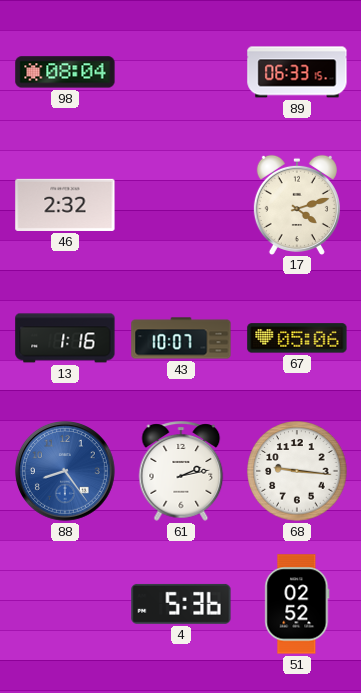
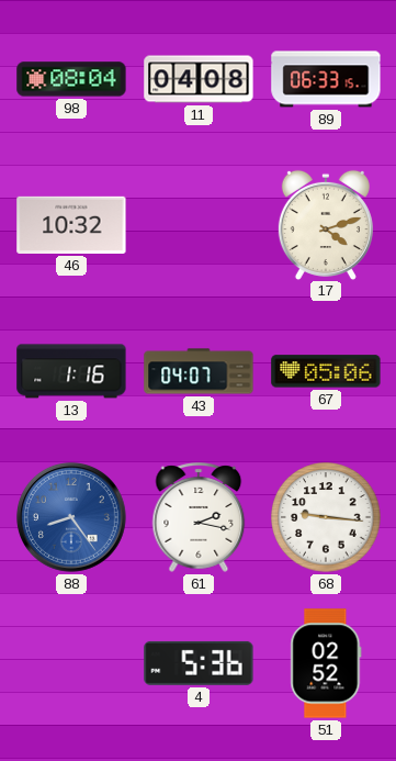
11: none -> 04:08
46: 2:32 -> 10:32
43: 10:07 -> 04:07
61: 2:13 -> 2:17
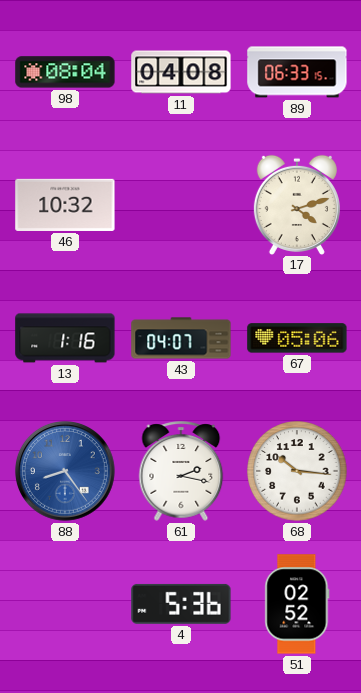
68: 9:16 -> 10:16
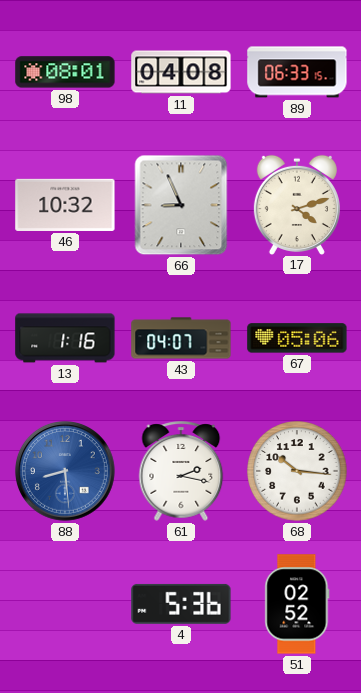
98: 08:04 -> 08:01
66: none -> 8:56
88: 8:24 -> 8:29
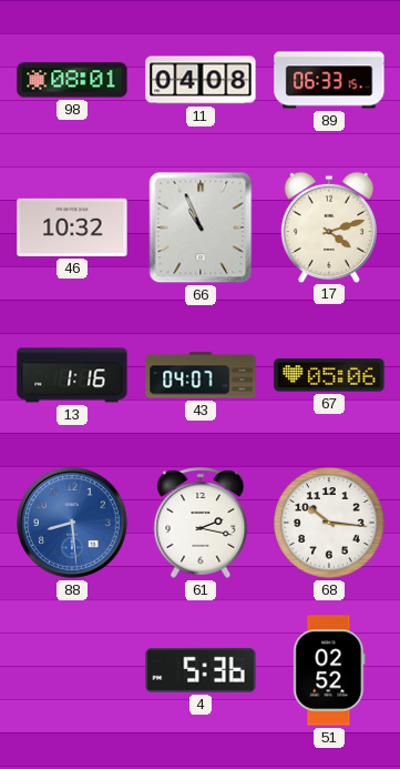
66: 8:56 -> 10:56
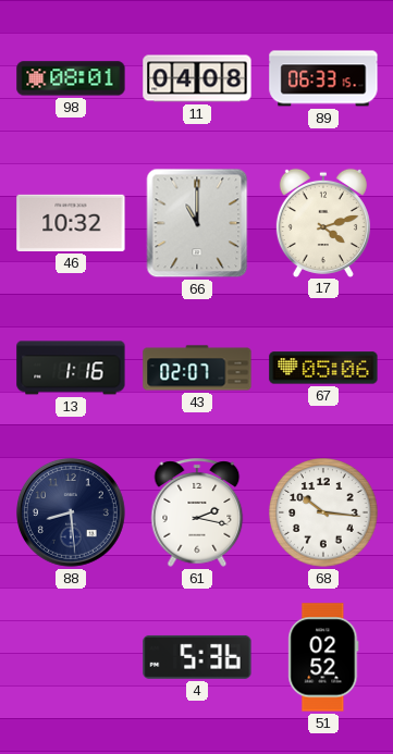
66: 10:56 -> 11:00
43: 04:07 -> 02:07
88 dial: blue -> navy
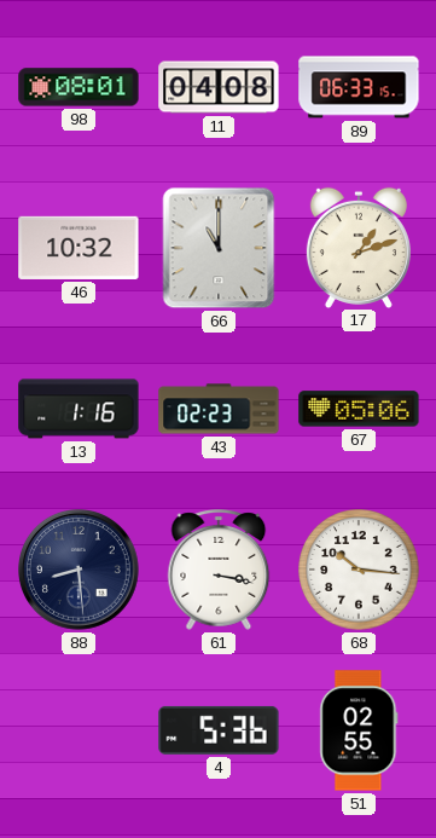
17: 4:12 -> 1:12
43: 02:07 -> 02:23
61: 2:17 -> 3:17
51: 02:52 -> 02:55
